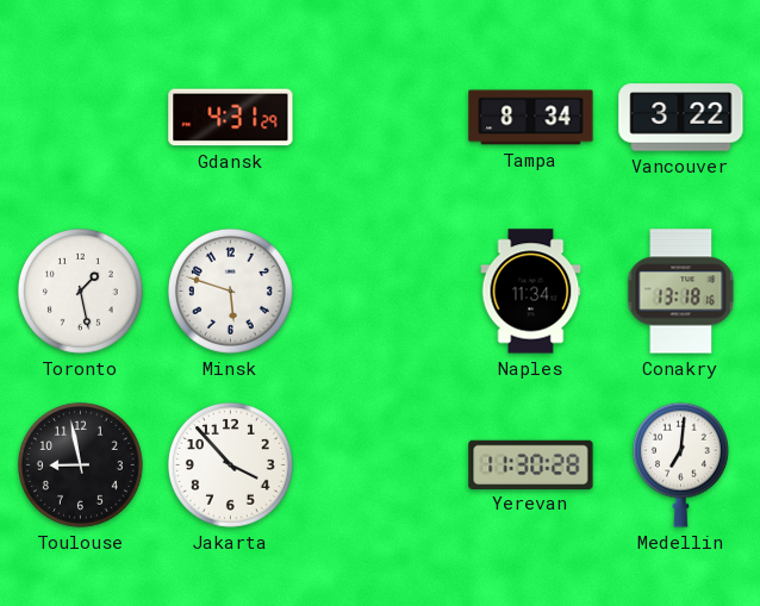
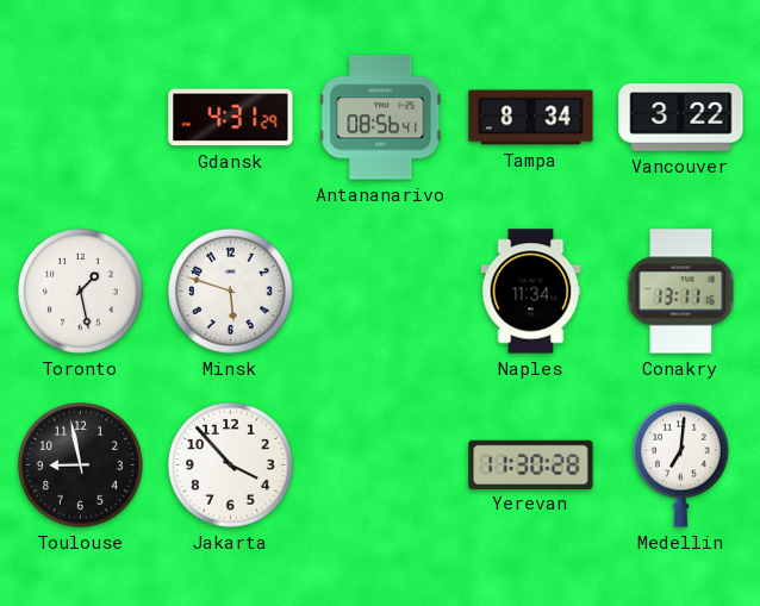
Antananarivo: none -> 08:56
Conakry: 13:18 -> 13:11
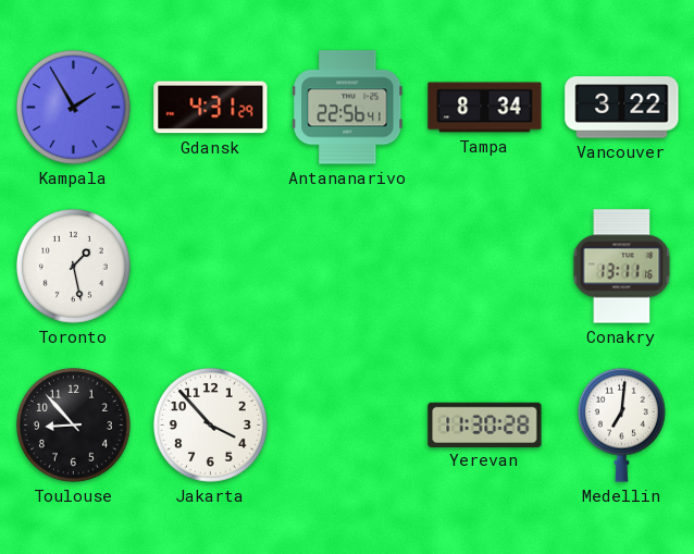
Kampala: none -> 1:55
Antananarivo: 08:56 -> 22:56
Minsk: 5:48 -> none
Naples: 11:34 -> none
Toulouse: 8:58 -> 8:53
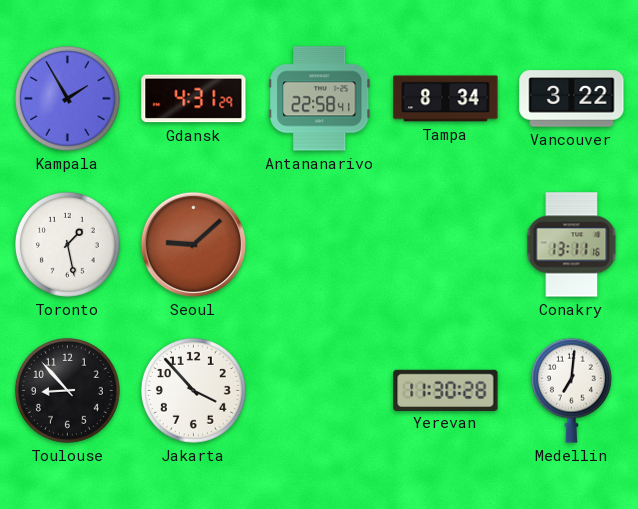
Antananarivo: 22:56 -> 22:58
Seoul: none -> 9:08
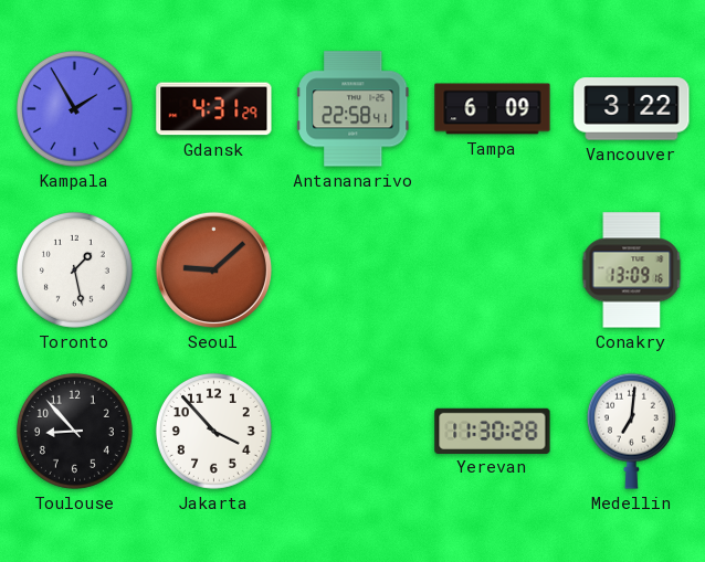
Tampa: 8:34 -> 6:09
Conakry: 13:11 -> 13:09
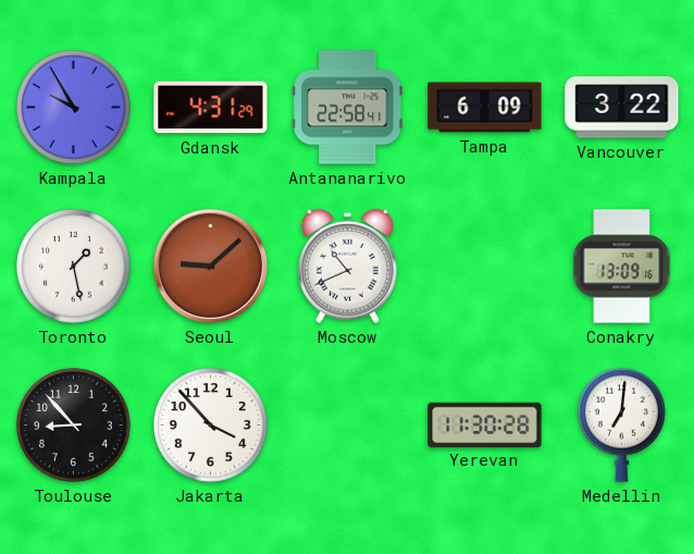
Kampala: 1:55 -> 9:55
Moscow: none -> 10:41
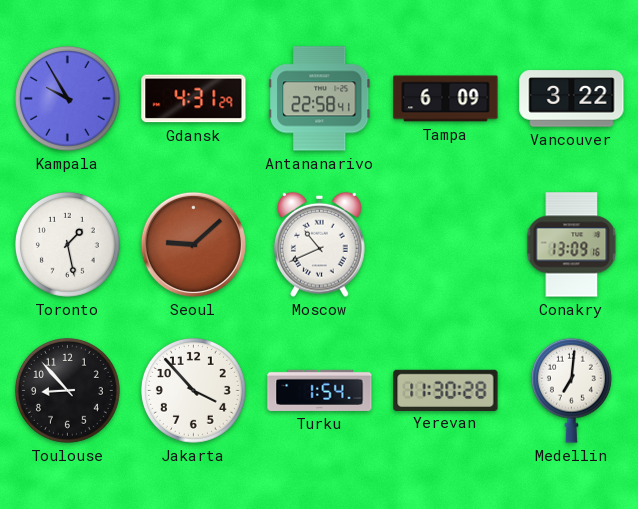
Turku: none -> 1:54
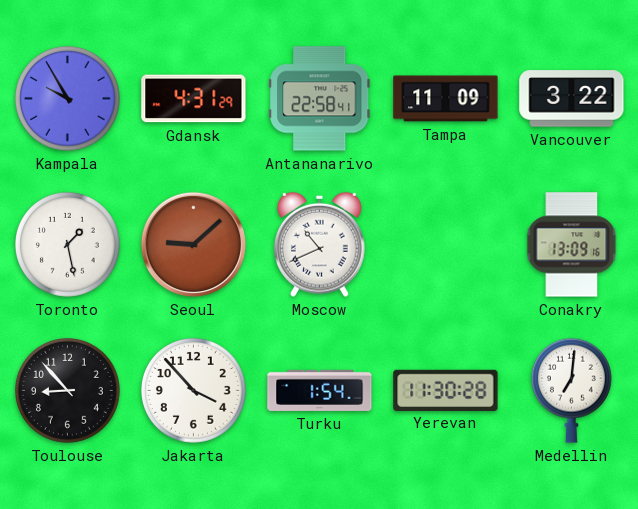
Tampa: 6:09 -> 11:09
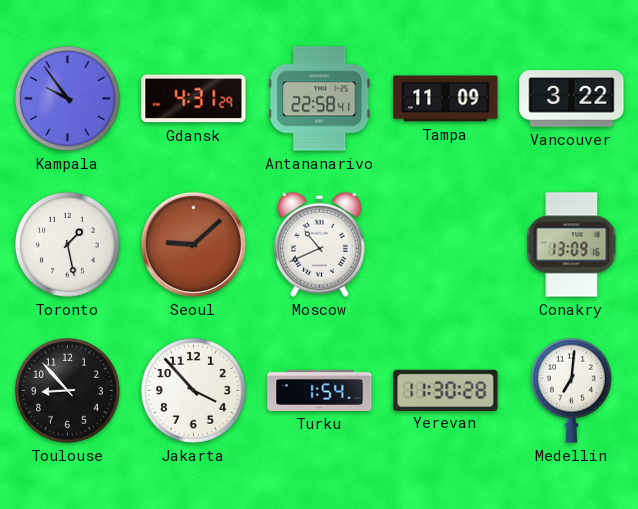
Kampala: 9:55 -> 9:54
